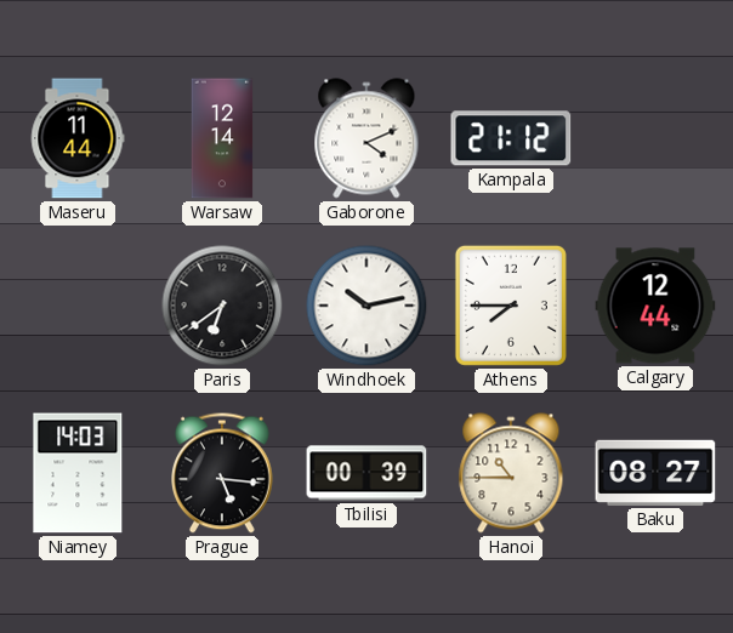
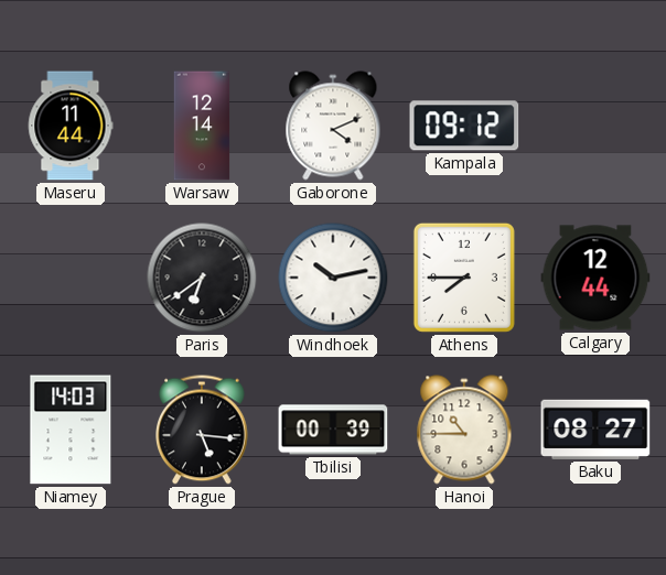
Kampala: 21:12 -> 09:12
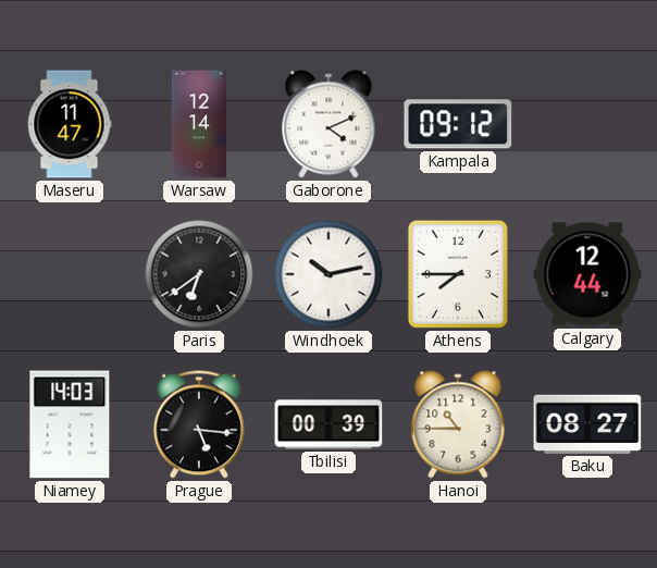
Maseru: 11:44 -> 11:47
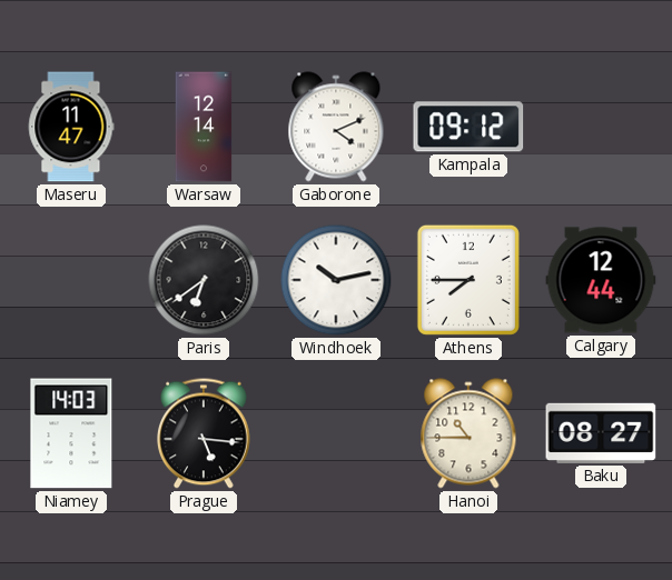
Tbilisi: 00:39 -> none
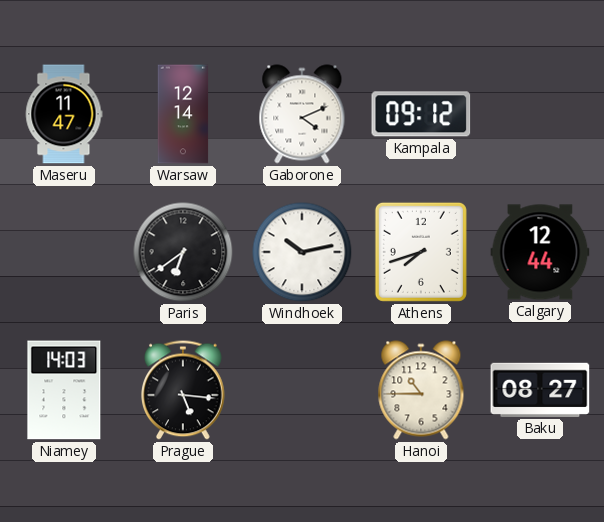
Athens: 7:45 -> 7:42
